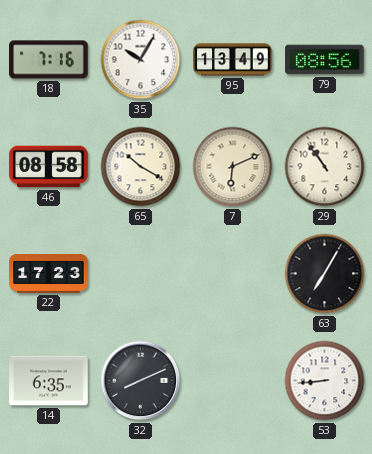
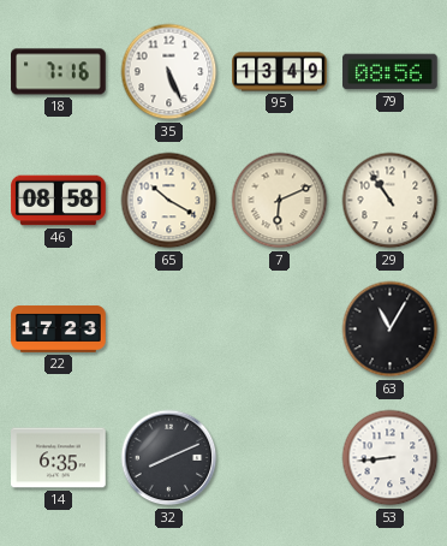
35: 10:05 -> 5:26
63: 7:05 -> 11:05
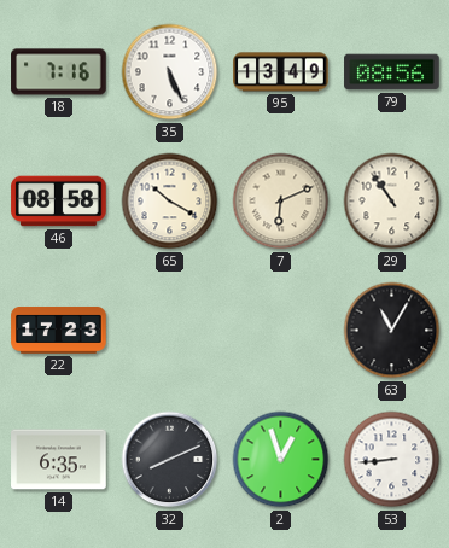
2: none -> 12:57
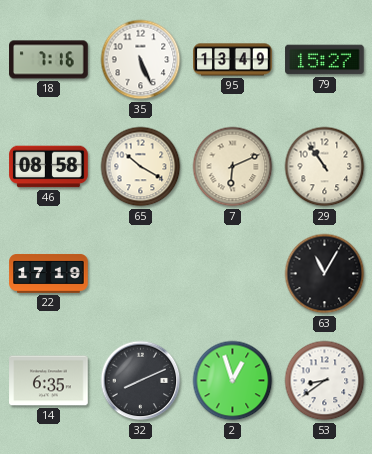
79: 08:56 -> 15:27
22: 17:23 -> 17:19
53: 8:44 -> 8:39
